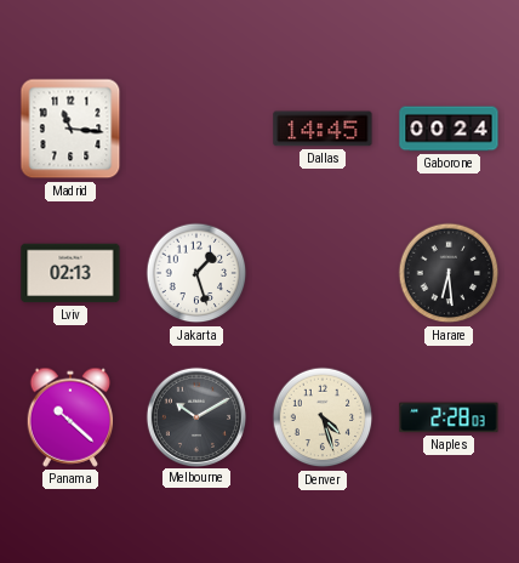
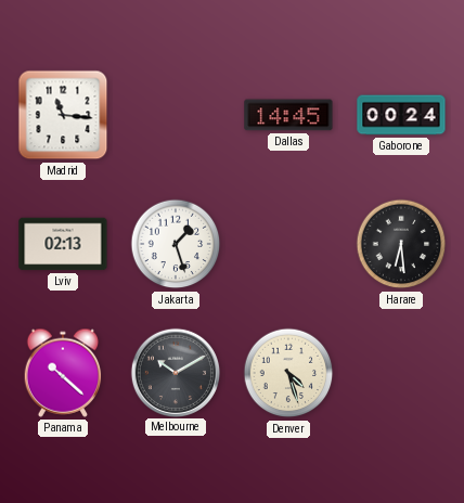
Naples: 2:28 -> none
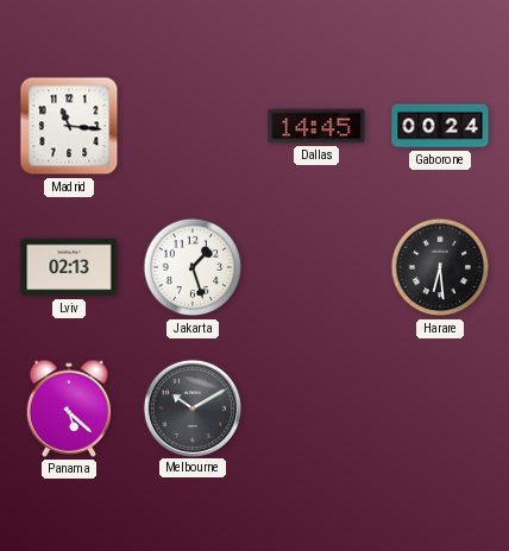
Panama: 10:22 -> 5:22
Denver: 4:27 -> none
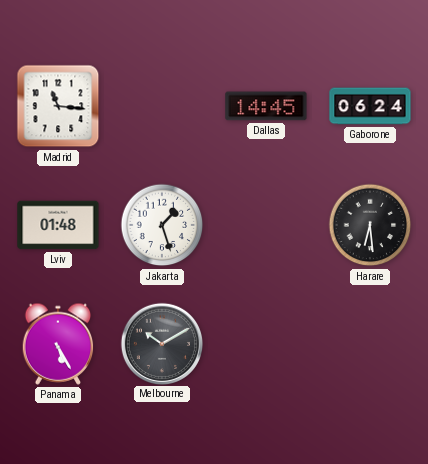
Gaborone: 00:24 -> 06:24
Lviv: 02:13 -> 01:48
Panama: 5:22 -> 5:25
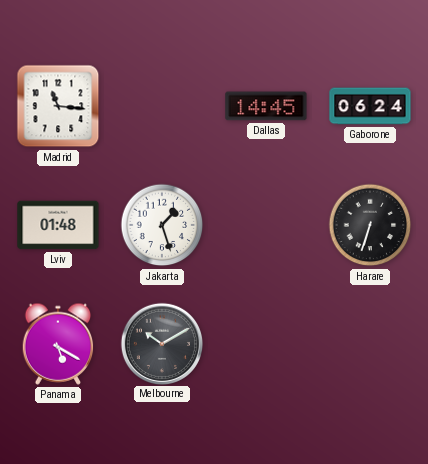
Harare: 6:29 -> 6:33
Panama: 5:25 -> 5:20
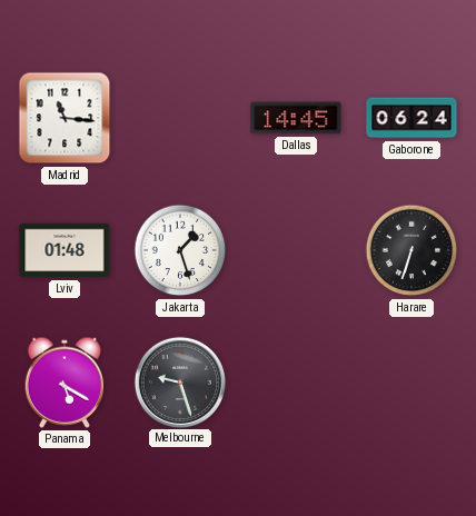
Melbourne: 10:10 -> 9:27
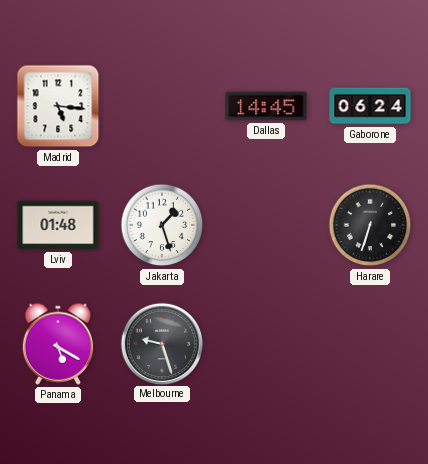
Madrid: 11:16 -> 5:16
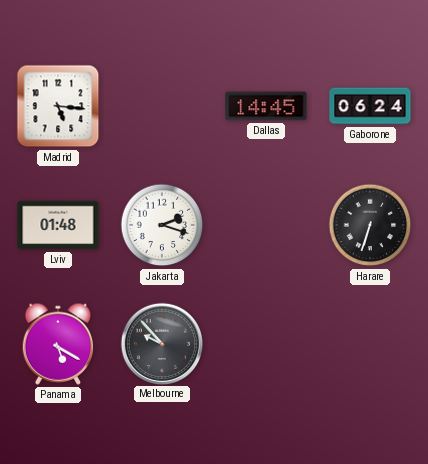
Jakarta: 1:27 -> 2:18
Melbourne: 9:27 -> 9:53
